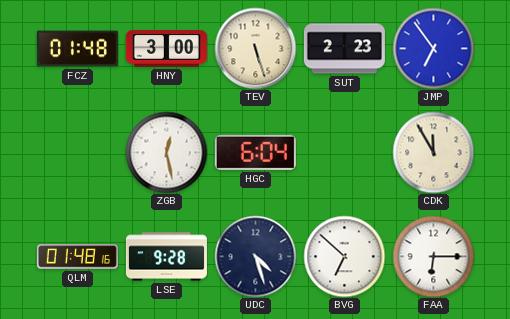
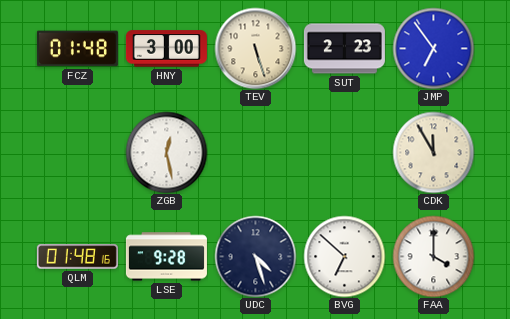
HGC: 6:04 -> none
FAA: 6:15 -> 4:00
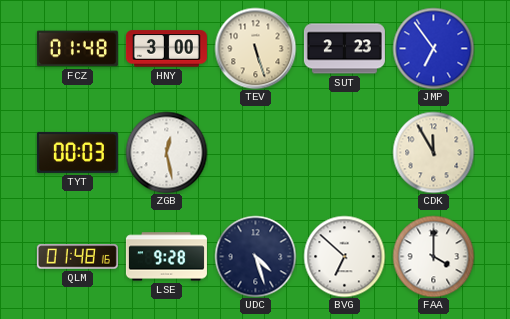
TYT: none -> 00:03
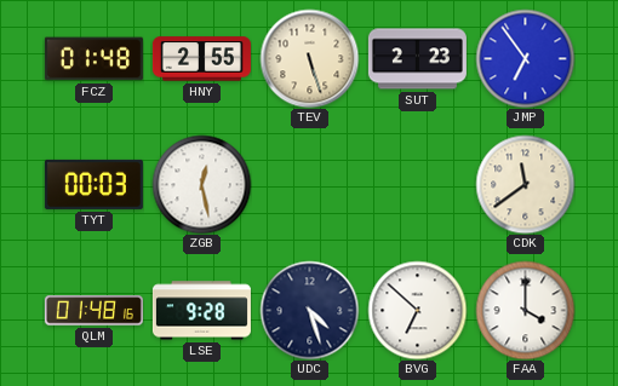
HNY: 3:00 -> 2:55
CDK: 11:55 -> 11:39
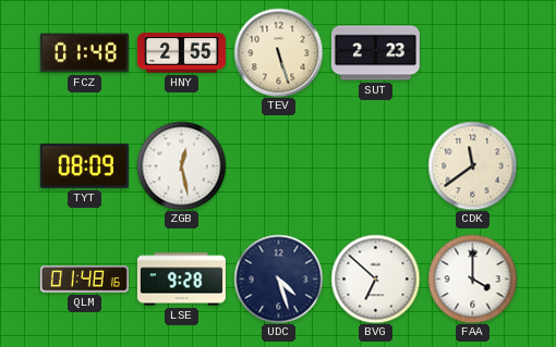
JMP: 6:54 -> none
TYT: 00:03 -> 08:09
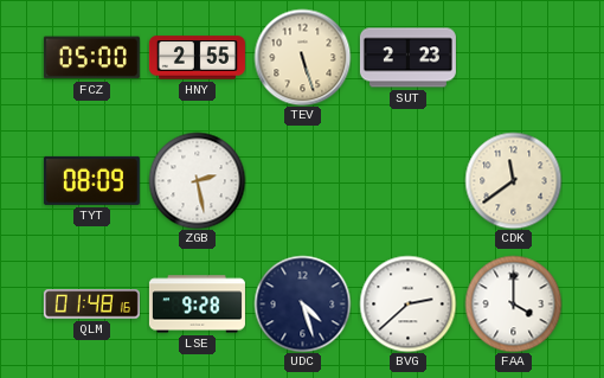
FCZ: 01:48 -> 05:00
ZGB: 12:28 -> 2:28
BVG: 6:52 -> 2:38
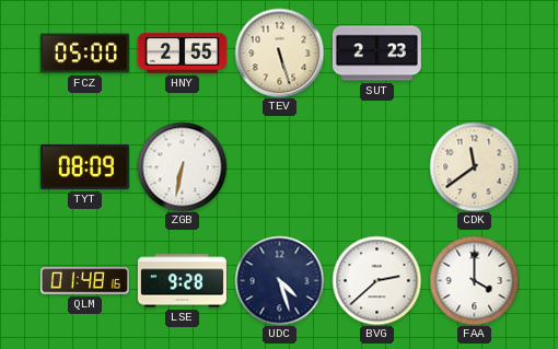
ZGB: 2:28 -> 6:32
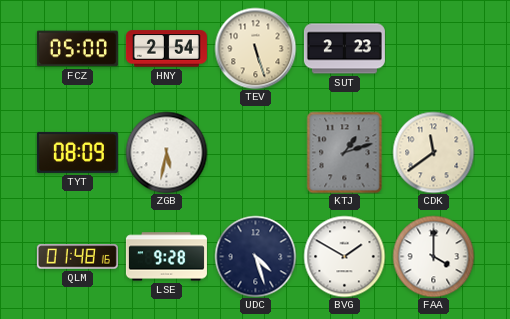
HNY: 2:55 -> 2:54
ZGB: 6:32 -> 5:32
KTJ: none -> 1:12
BVG: 2:38 -> 1:50
